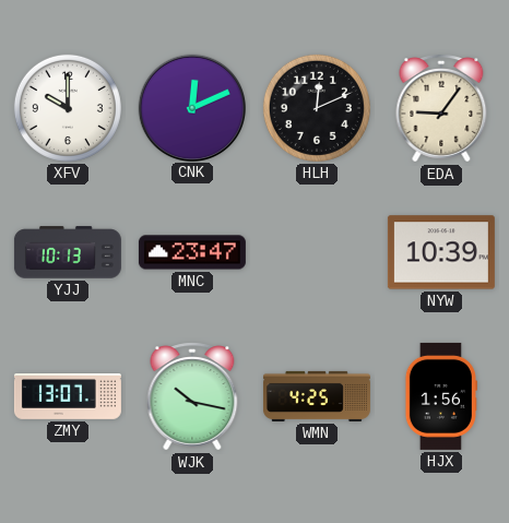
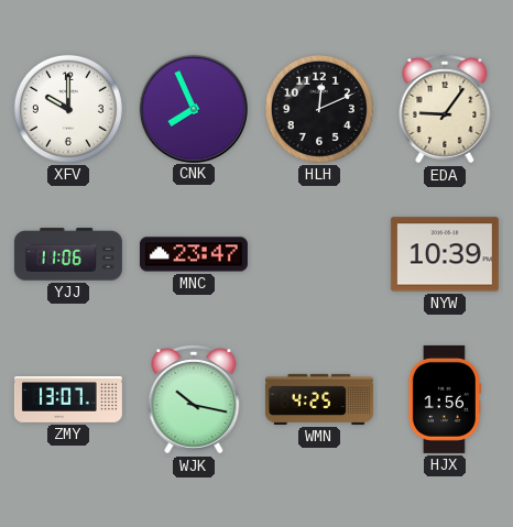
CNK: 12:11 -> 7:56
YJJ: 10:13 -> 11:06
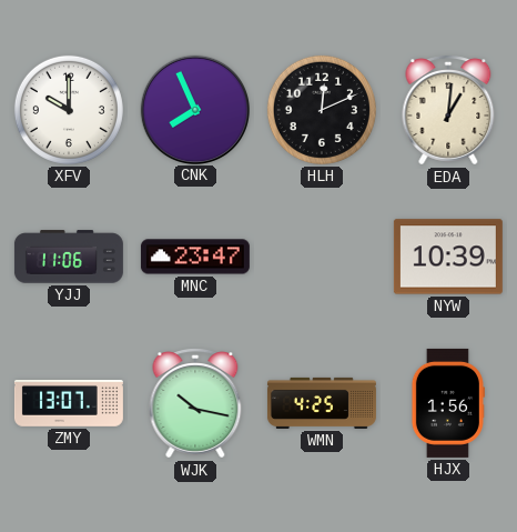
EDA: 9:06 -> 1:01
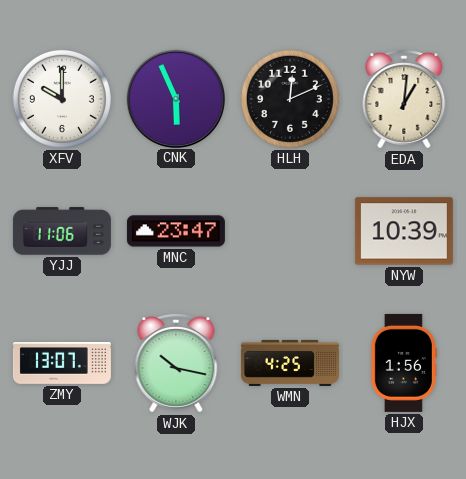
CNK: 7:56 -> 5:56
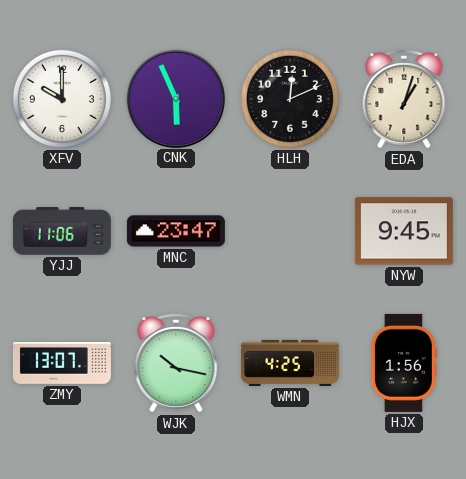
EDA: 1:01 -> 1:03
NYW: 10:39 -> 9:45
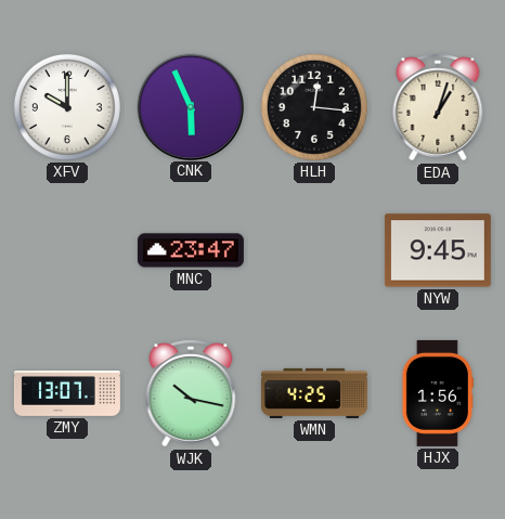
HLH: 12:11 -> 12:16
YJJ: 11:06 -> none
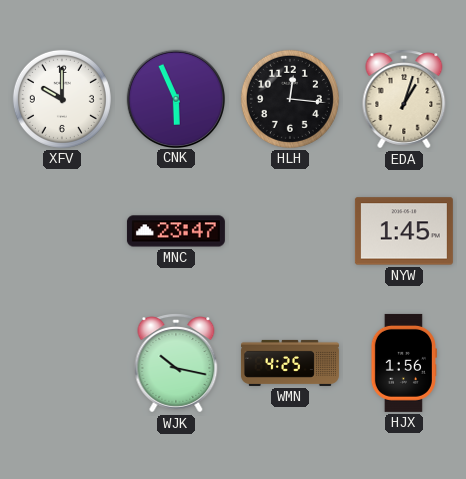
NYW: 9:45 -> 1:45
ZMY: 13:07 -> none
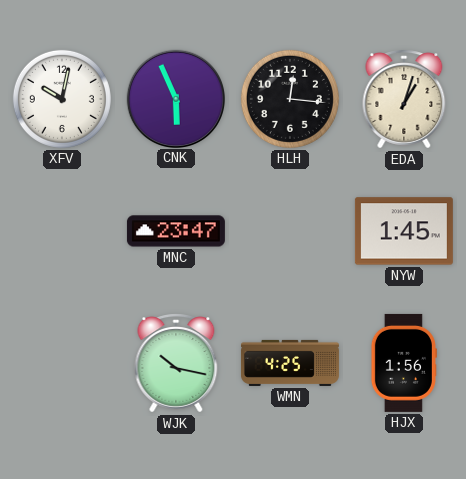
XFV: 10:00 -> 10:02
